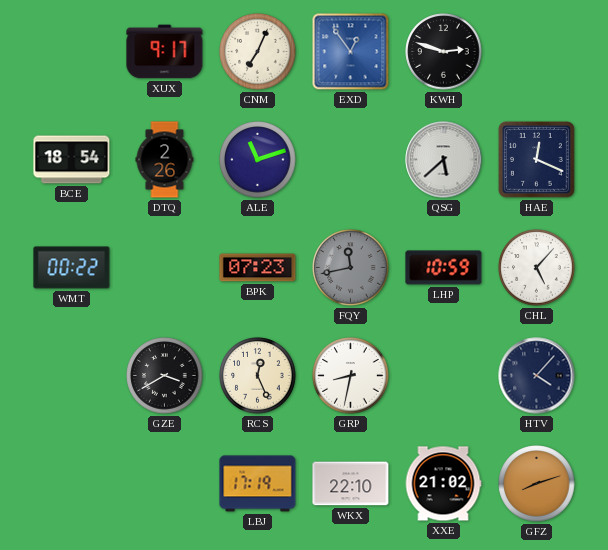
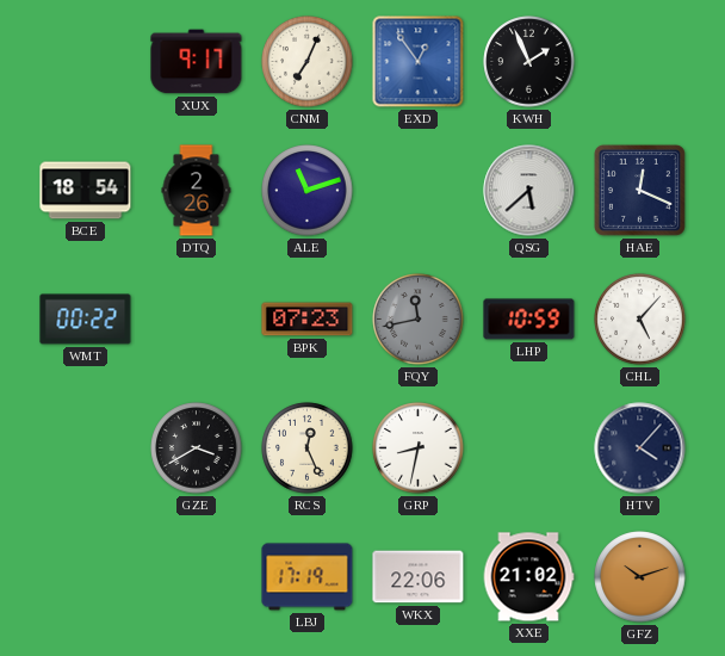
KWH: 2:48 -> 1:56
WKX: 22:10 -> 22:06
GFZ: 8:12 -> 10:12
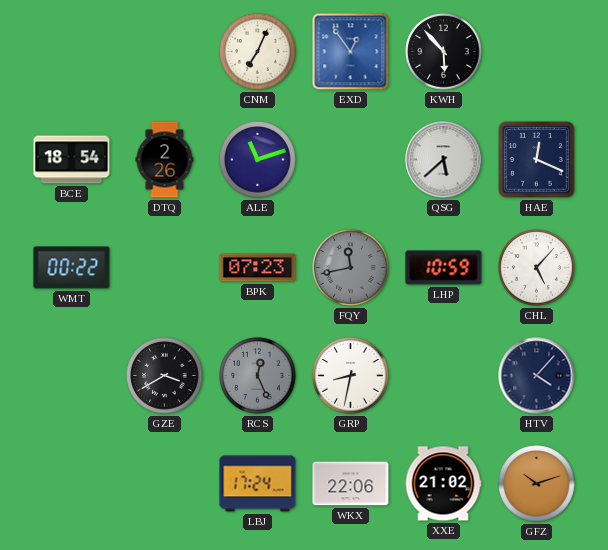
XUX: 9:17 -> none
KWH: 1:56 -> 5:53
RCS dial: cream -> grey
LBJ: 17:19 -> 17:24
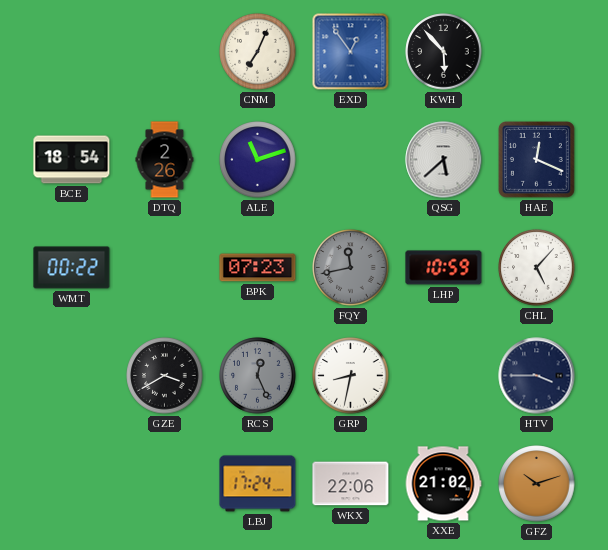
HTV: 4:07 -> 3:45
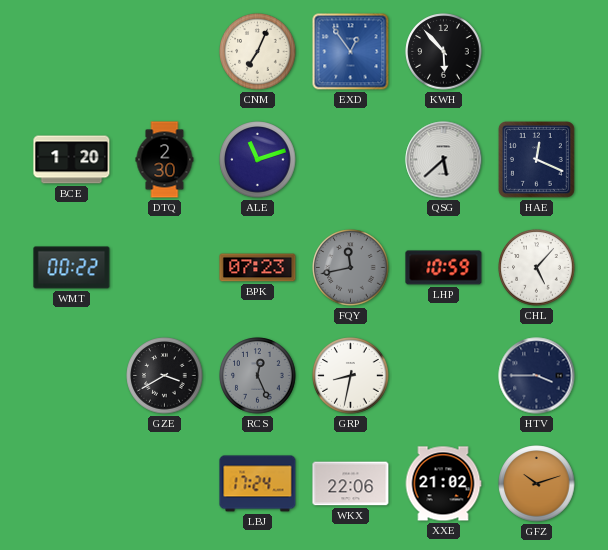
BCE: 18:54 -> 1:20
DTQ: 2:26 -> 2:30
